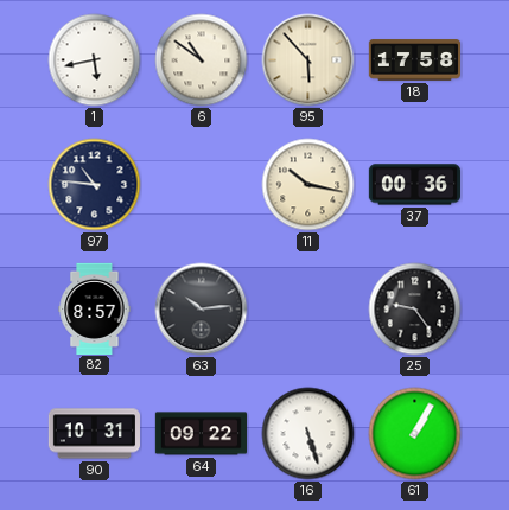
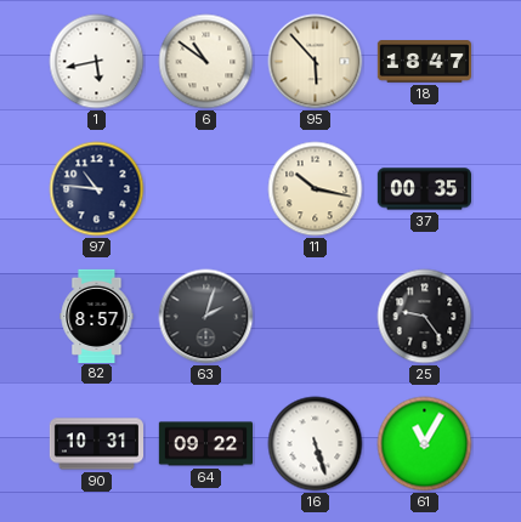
18: 17:58 -> 18:47
37: 00:36 -> 00:35
63: 10:14 -> 2:03
61: 1:05 -> 11:05
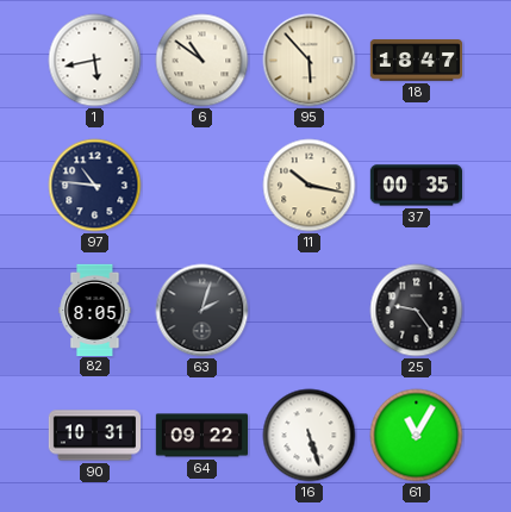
82: 8:57 -> 8:05
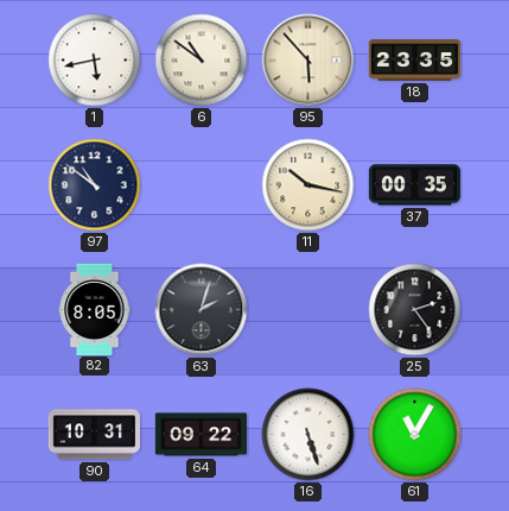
18: 18:47 -> 23:35
97: 10:46 -> 10:51
25: 9:24 -> 2:24
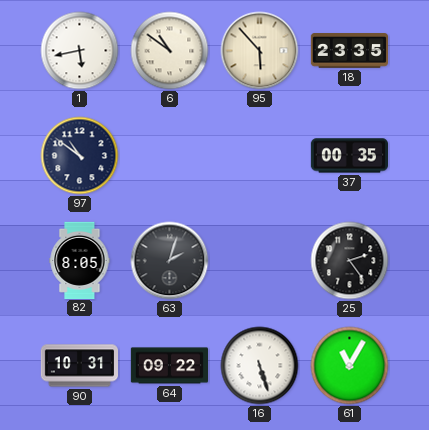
11: 10:17 -> none
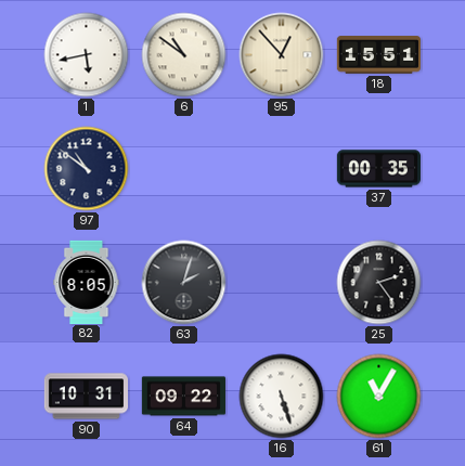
95: 5:53 -> 12:53
18: 23:35 -> 15:51
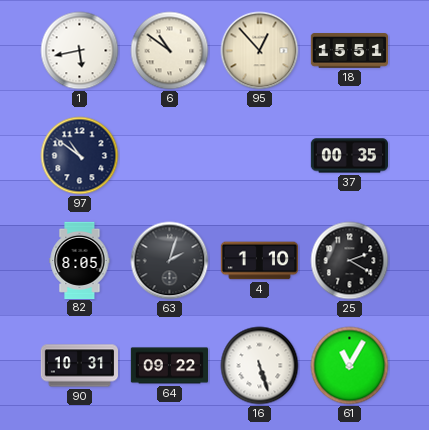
4: none -> 1:10
25: 2:24 -> 2:20
